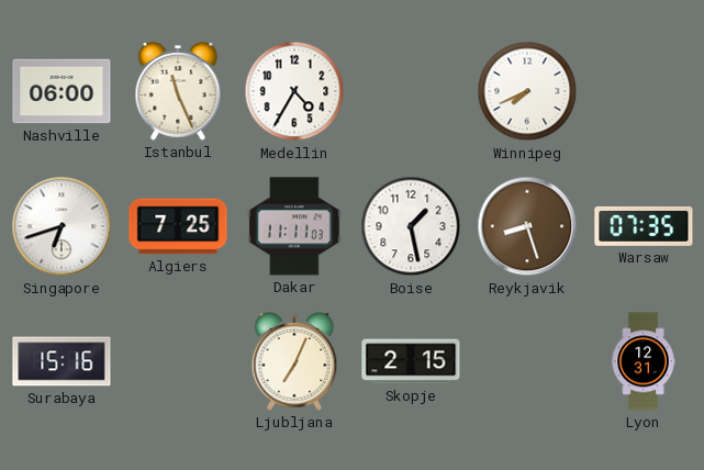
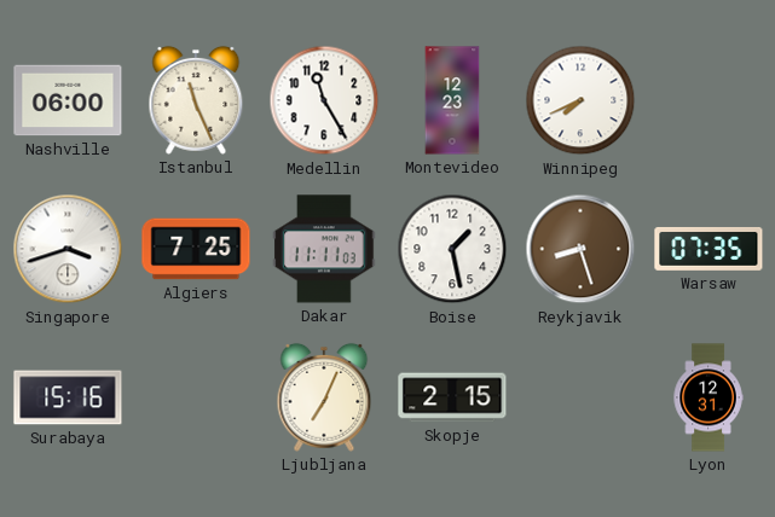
Medellin: 4:35 -> 11:25
Montevideo: none -> 12:23
Singapore: 6:42 -> 3:42
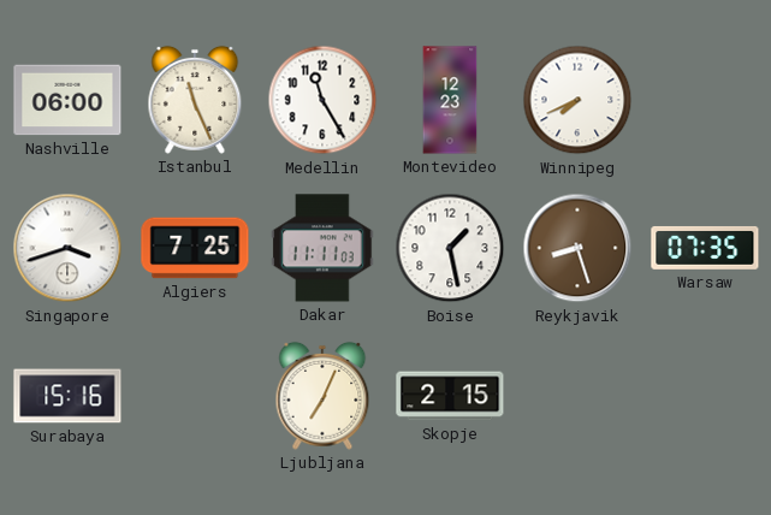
Lyon: 12:31 -> none
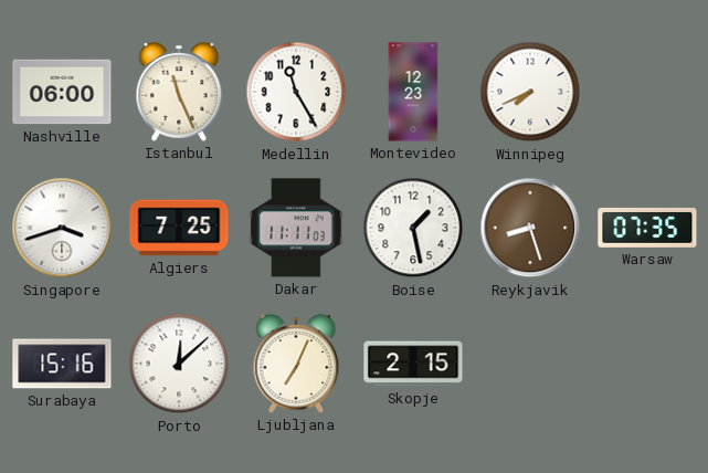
Porto: none -> 12:08
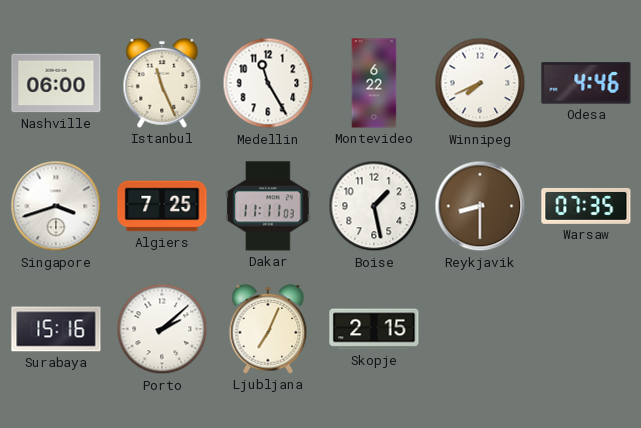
Montevideo: 12:23 -> 6:22
Odesa: none -> 4:46
Reykjavik: 8:27 -> 8:30
Porto: 12:08 -> 2:08
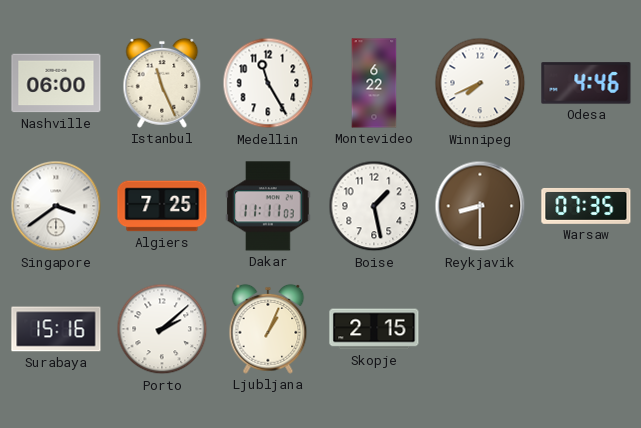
Singapore: 3:42 -> 3:39
Ljubljana: 7:04 -> 1:04
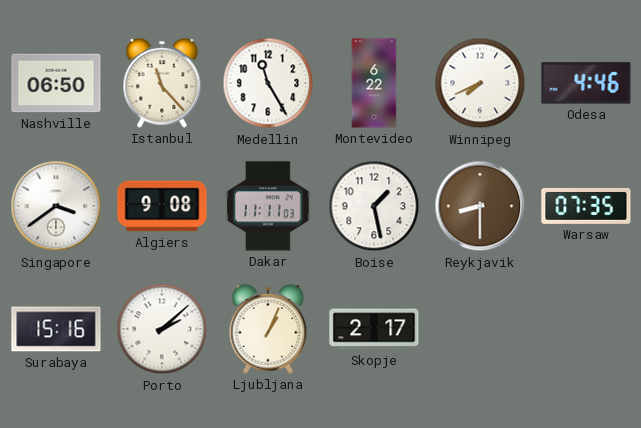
Nashville: 06:00 -> 06:50
Istanbul: 11:26 -> 11:23
Algiers: 7:25 -> 9:08
Skopje: 2:15 -> 2:17
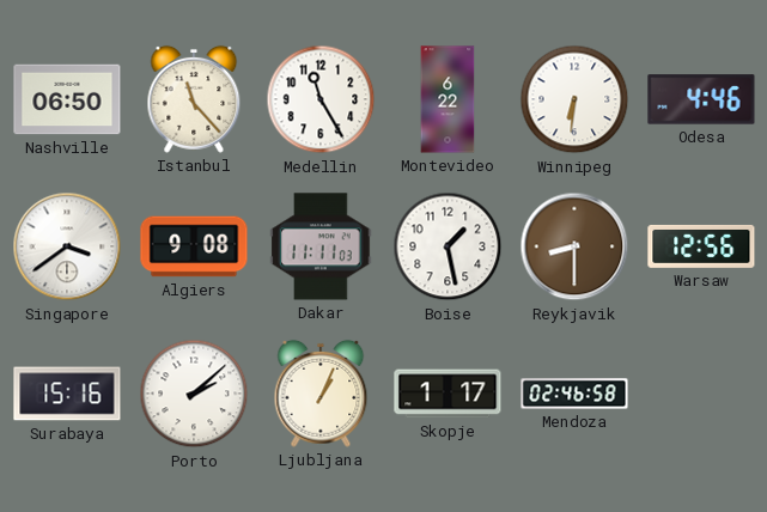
Winnipeg: 7:41 -> 6:31
Warsaw: 07:35 -> 12:56
Skopje: 2:17 -> 1:17
Mendoza: none -> 02:46
